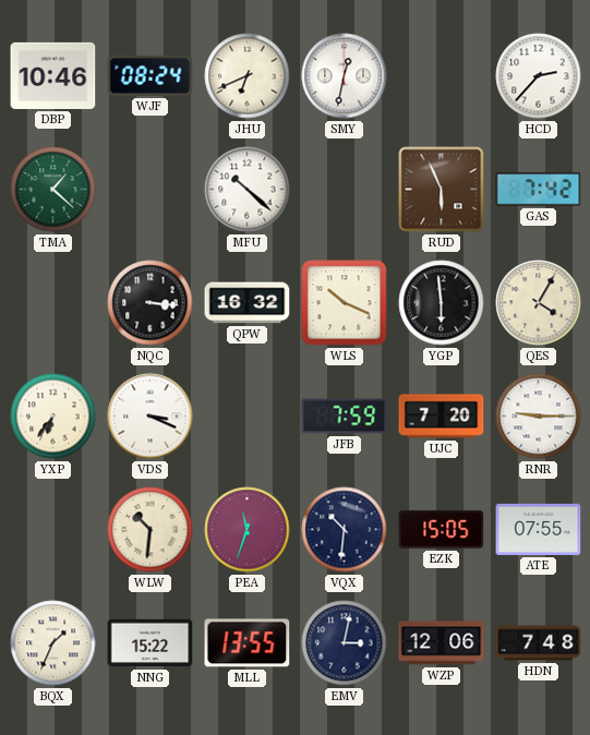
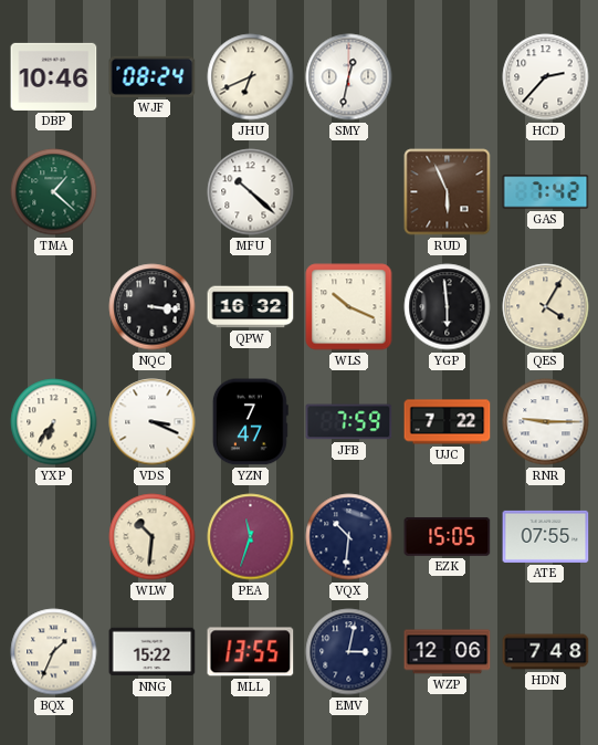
YZN: none -> 7:47
UJC: 7:20 -> 7:22
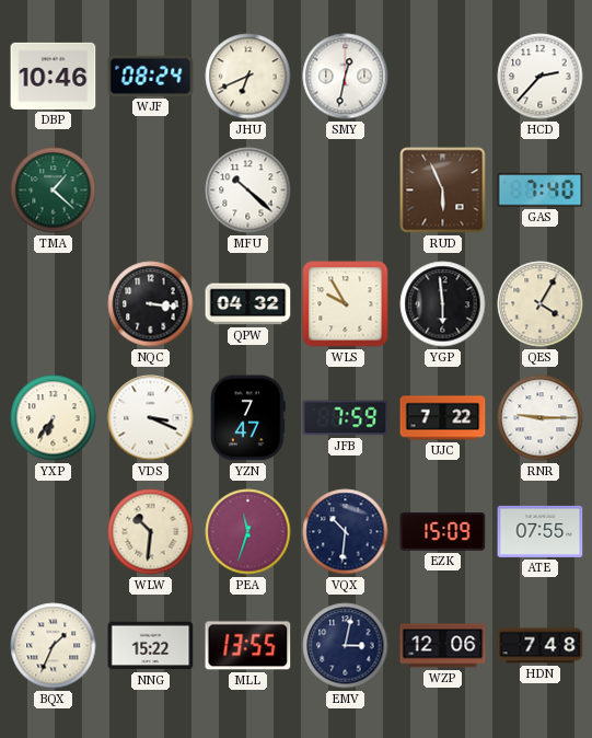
GAS: 7:42 -> 7:40
QPW: 16:32 -> 04:32
WLS: 10:19 -> 9:55
EZK: 15:05 -> 15:09
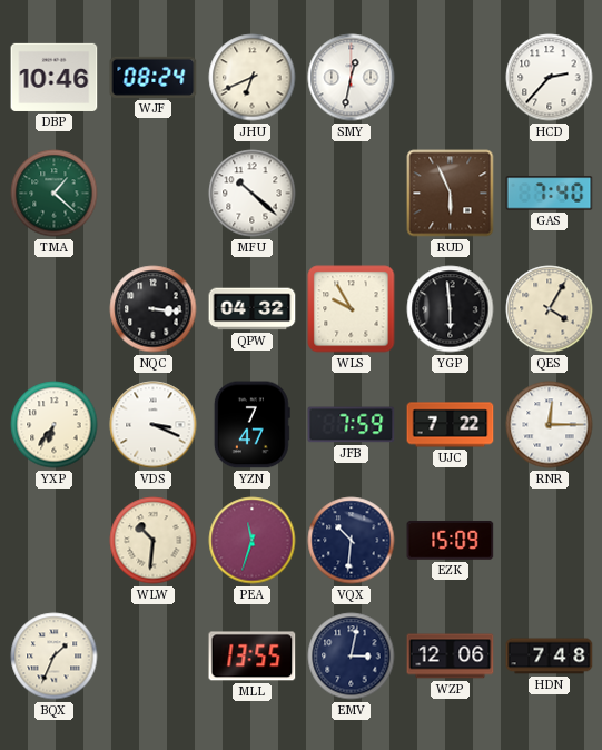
RNR: 9:15 -> 12:15
ATE: 07:55 -> none
NNG: 15:22 -> none
